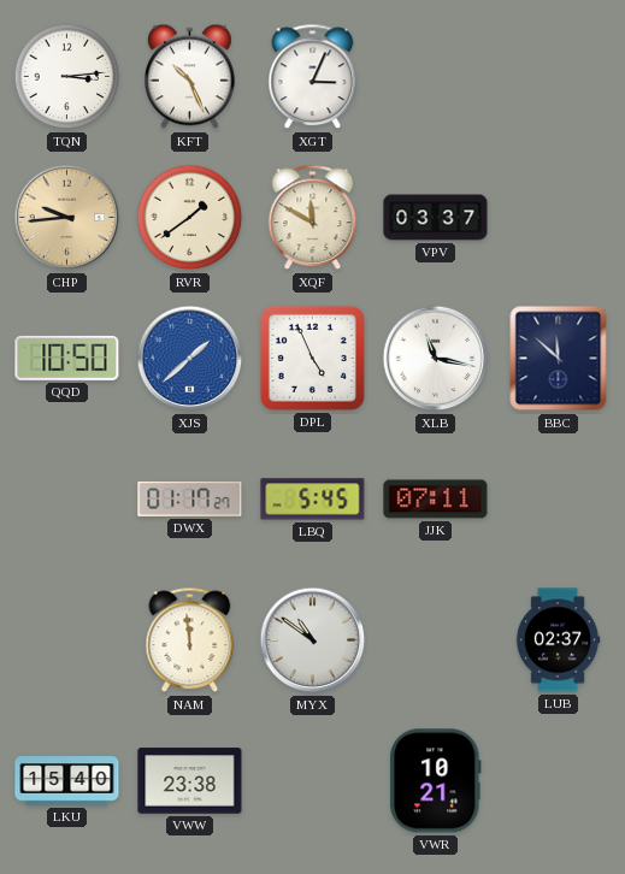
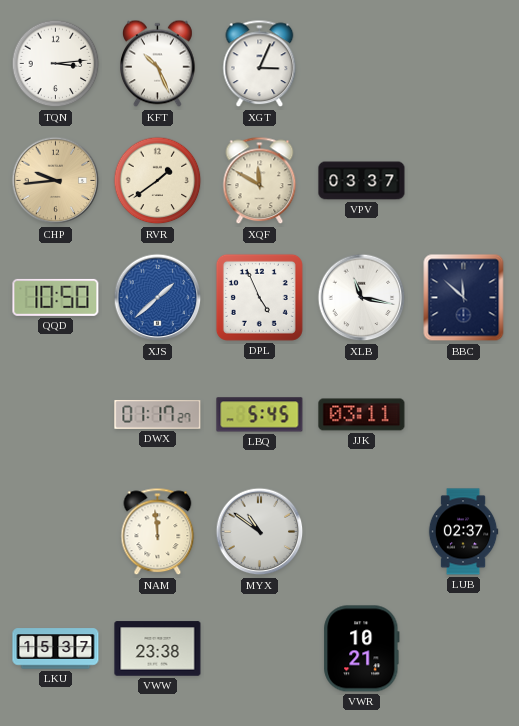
JJK: 07:11 -> 03:11
LKU: 15:40 -> 15:37
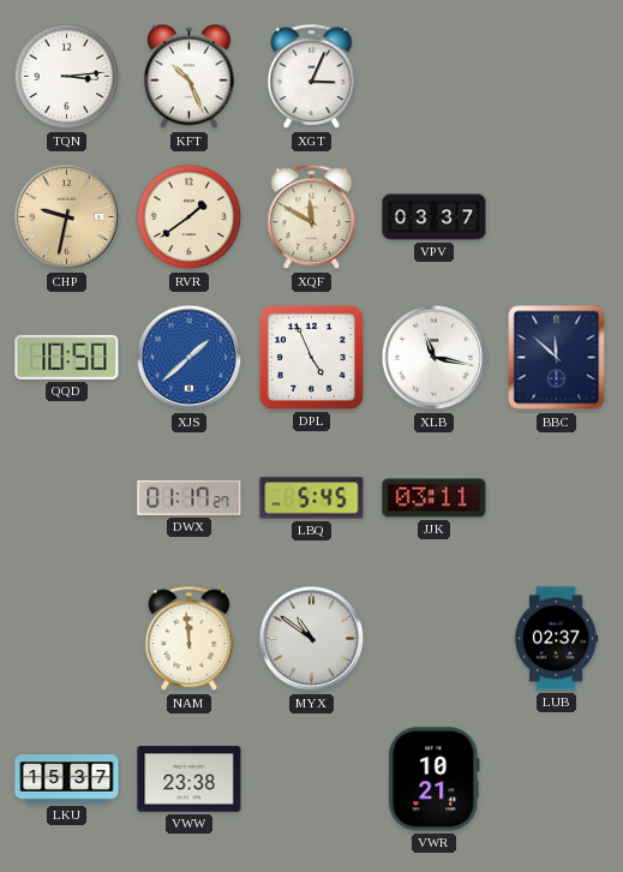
CHP: 9:44 -> 9:32
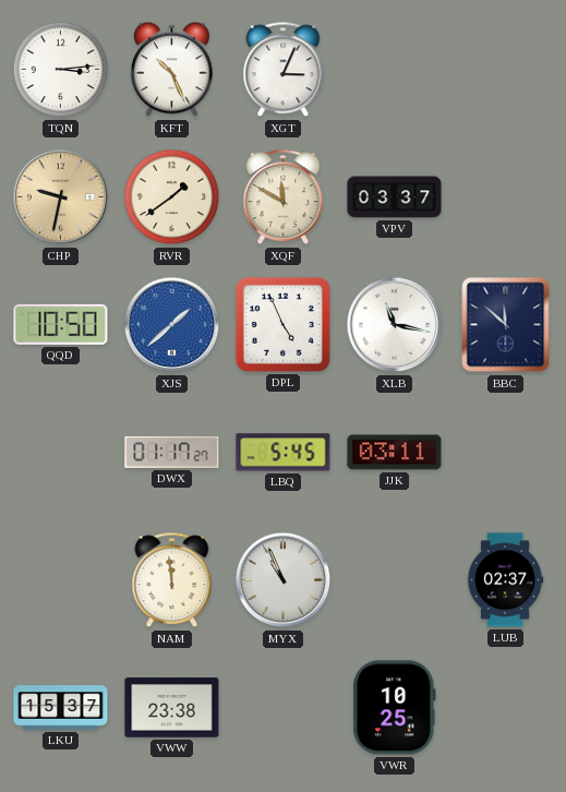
MYX: 10:51 -> 10:56
VWR: 10:21 -> 10:25
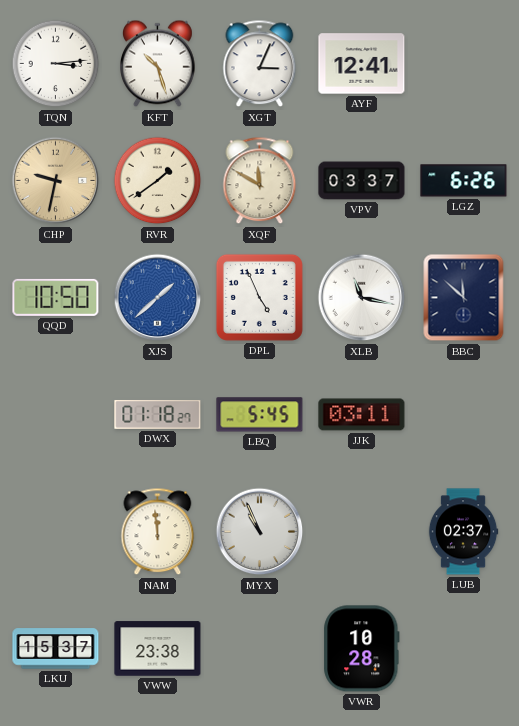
KFT: 10:26 -> 10:27
AYF: none -> 12:41
LGZ: none -> 6:26
DWX: 01:17 -> 01:18
VWR: 10:25 -> 10:28
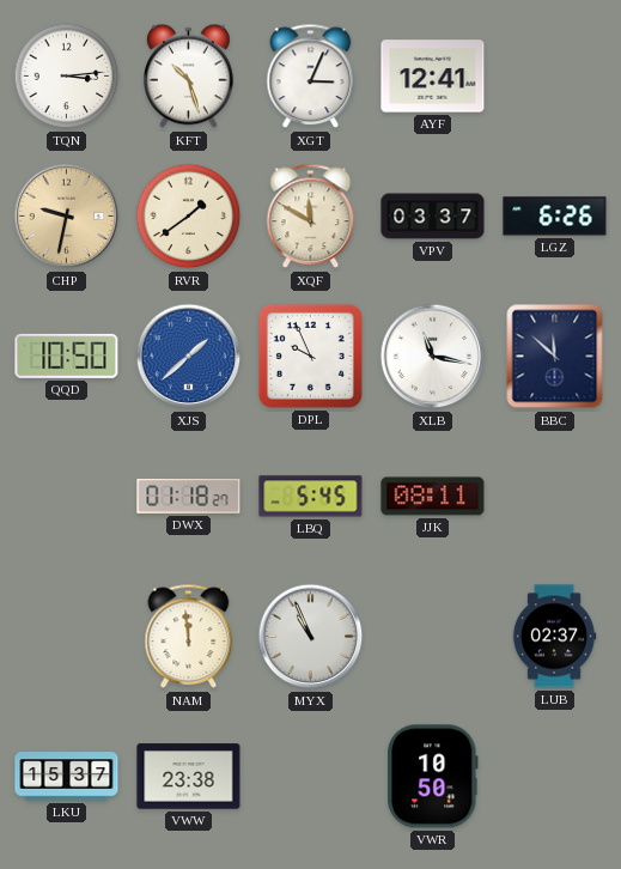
DPL: 4:56 -> 9:56
JJK: 03:11 -> 08:11
VWR: 10:28 -> 10:50
